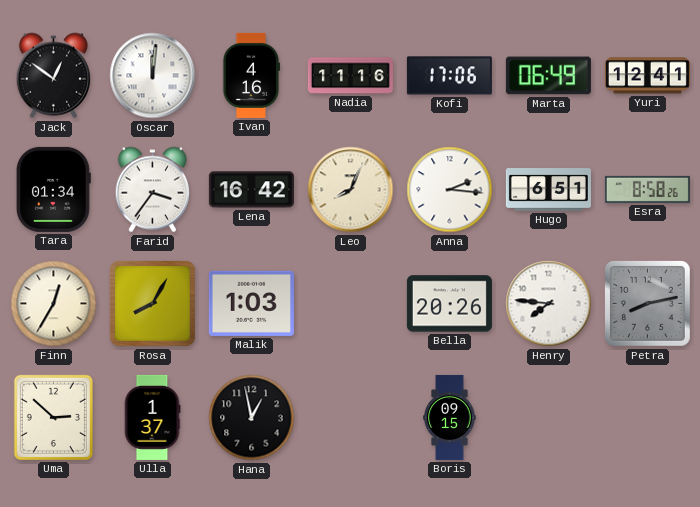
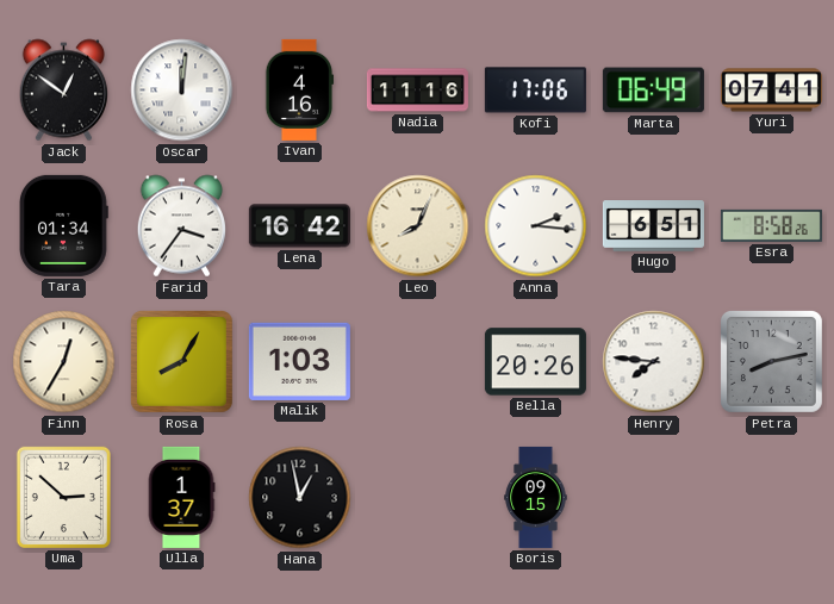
Yuri: 12:41 -> 07:41
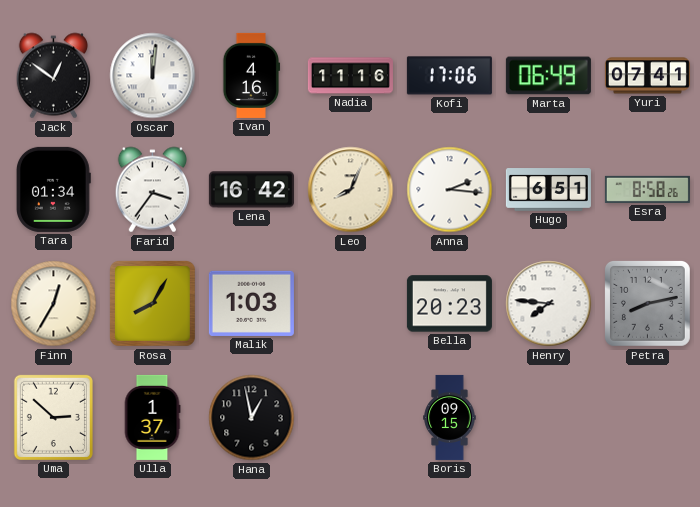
Bella: 20:26 -> 20:23
